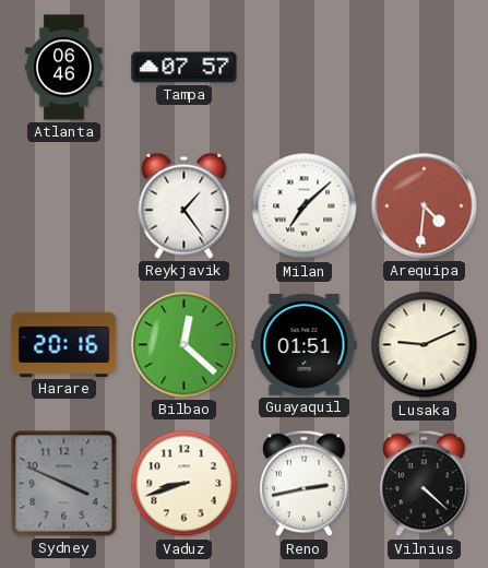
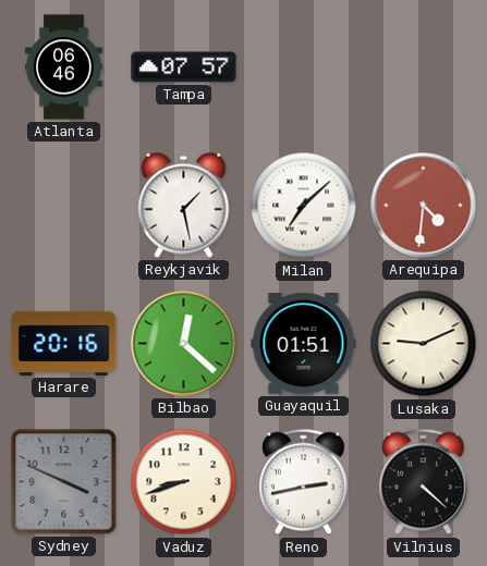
Reykjavik: 1:24 -> 1:28
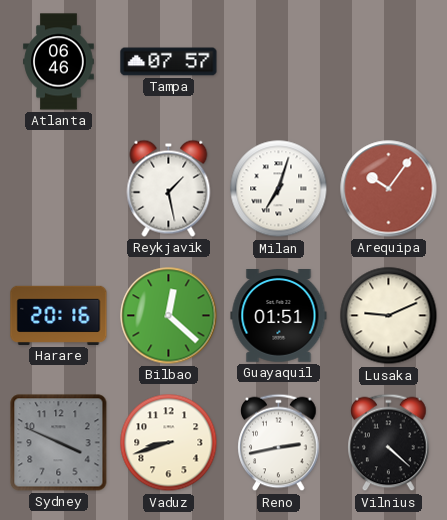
Milan: 7:08 -> 7:03
Arequipa: 4:31 -> 10:06
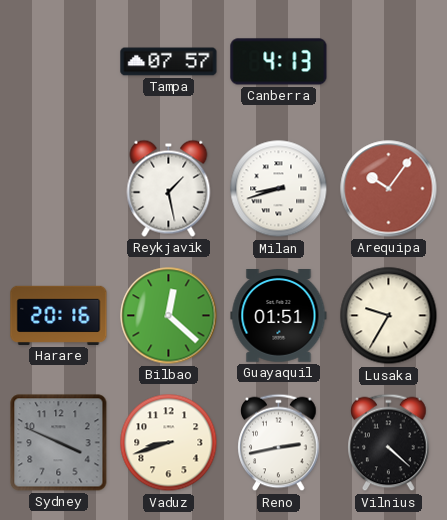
Atlanta: 06:46 -> none
Canberra: none -> 4:13
Milan: 7:03 -> 8:42
Lusaka: 9:11 -> 9:35
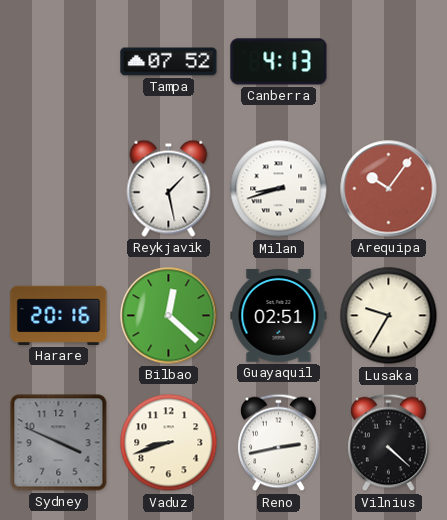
Tampa: 07:57 -> 07:52
Guayaquil: 01:51 -> 02:51
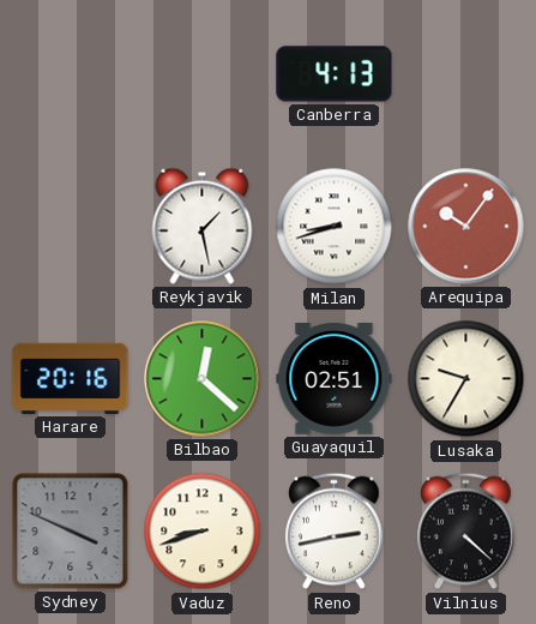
Tampa: 07:52 -> none
